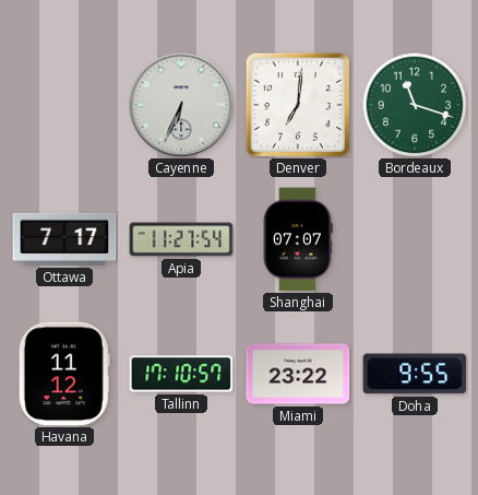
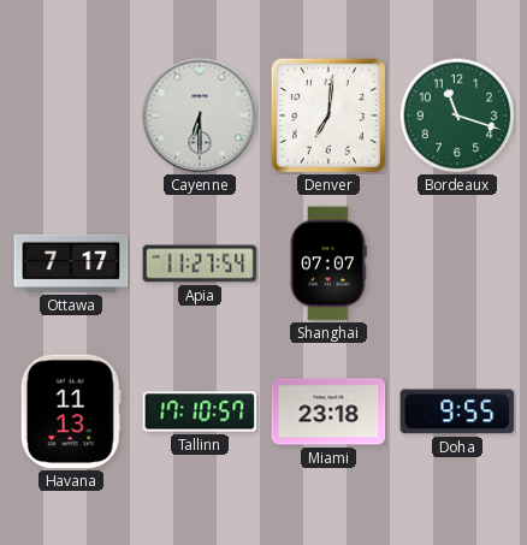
Cayenne: 6:34 -> 6:30
Havana: 11:12 -> 11:13
Miami: 23:22 -> 23:18
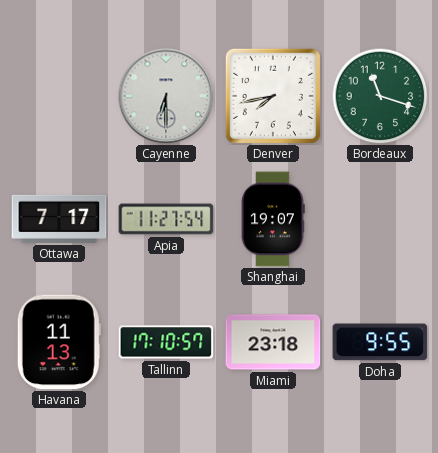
Denver: 7:01 -> 7:43
Shanghai: 07:07 -> 19:07
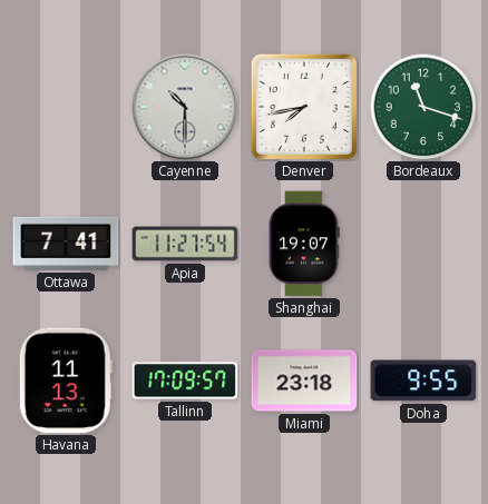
Cayenne: 6:30 -> 10:30
Ottawa: 7:17 -> 7:41
Tallinn: 17:10 -> 17:09
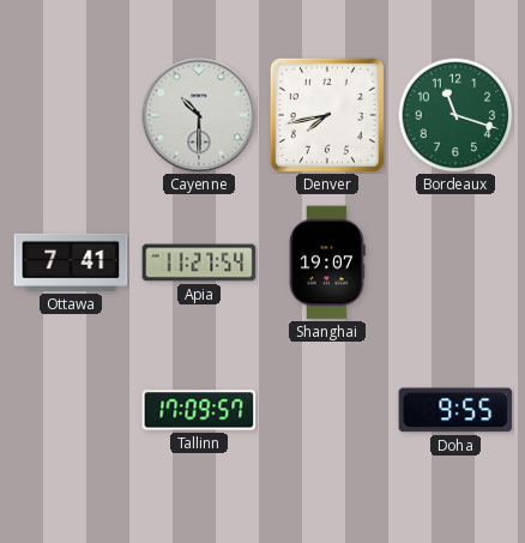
Havana: 11:13 -> none
Miami: 23:18 -> none
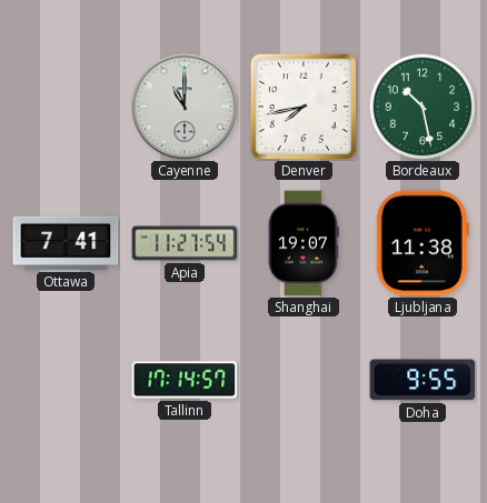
Cayenne: 10:30 -> 11:00
Bordeaux: 11:18 -> 10:28
Ljubljana: none -> 11:38
Tallinn: 17:09 -> 17:14
